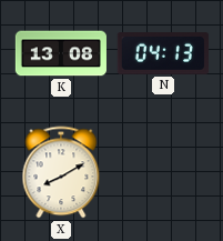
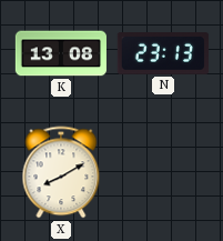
N: 04:13 -> 23:13
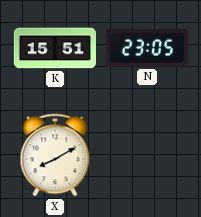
K: 13:08 -> 15:51
N: 23:13 -> 23:05
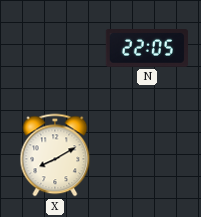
K: 15:51 -> none
N: 23:05 -> 22:05
